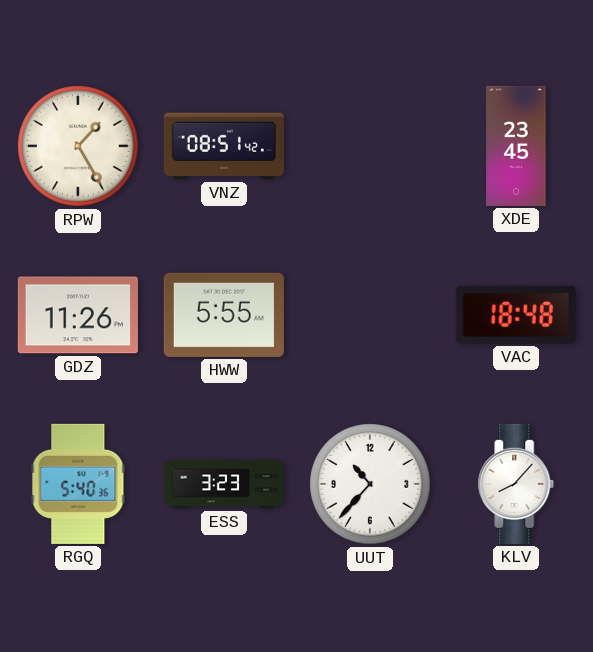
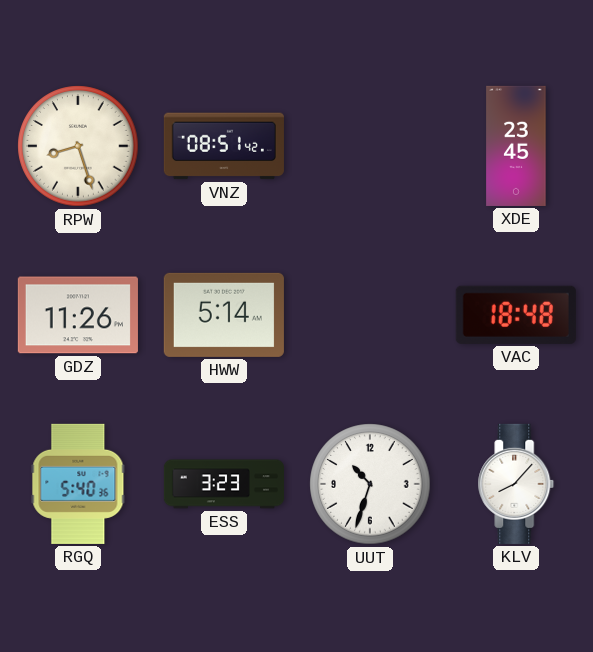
RPW: 1:25 -> 8:27
HWW: 5:55 -> 5:14
UUT: 10:37 -> 10:33
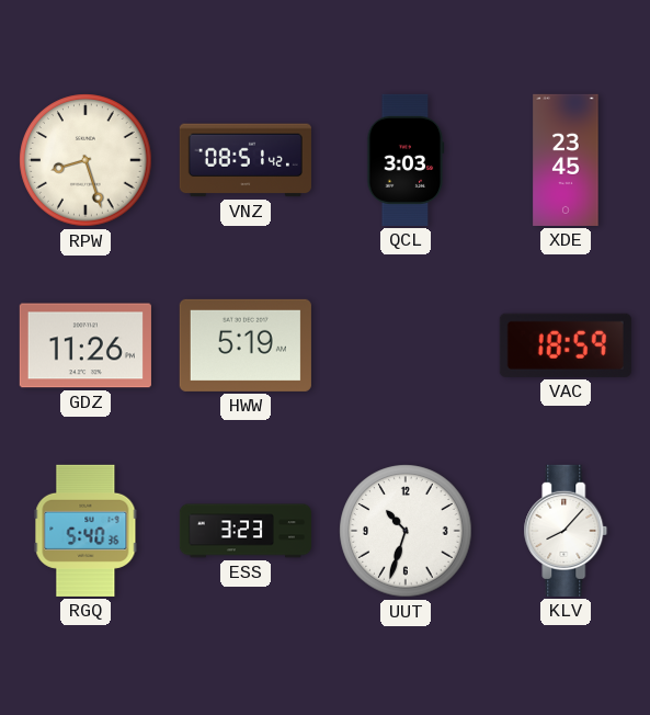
QCL: none -> 3:03
HWW: 5:14 -> 5:19
VAC: 18:48 -> 18:59
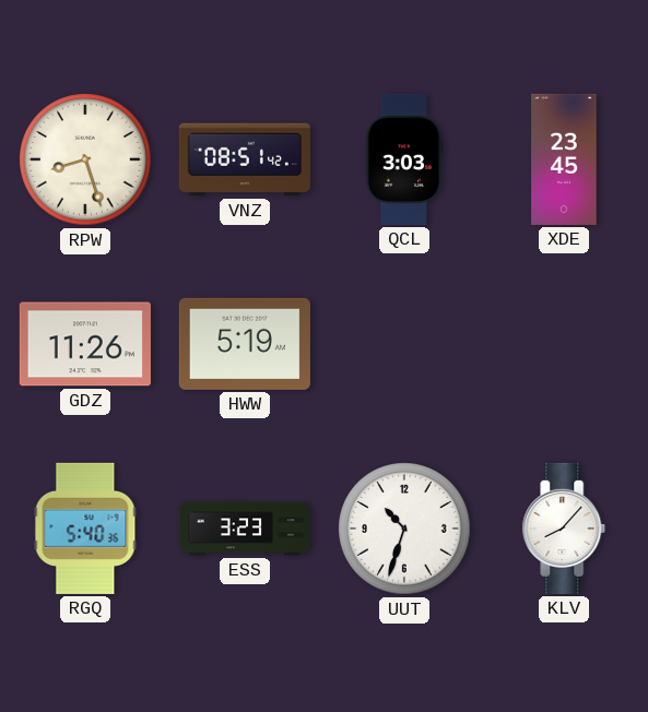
VAC: 18:59 -> none
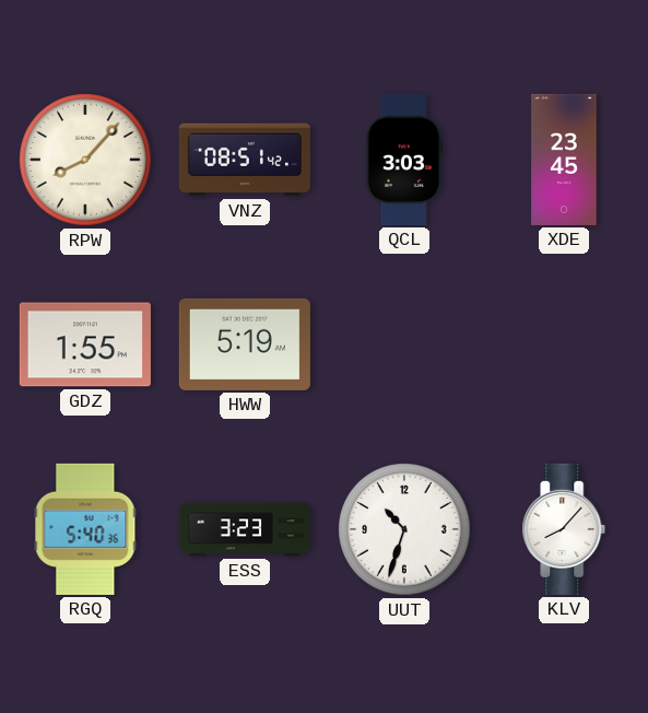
RPW: 8:27 -> 8:07
GDZ: 11:26 -> 1:55
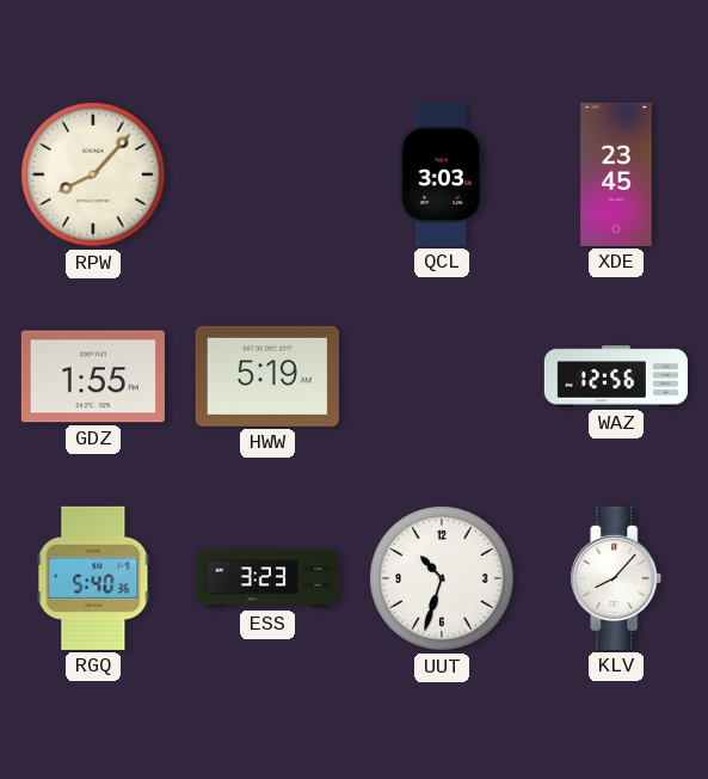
VNZ: 08:51 -> none
WAZ: none -> 12:56
